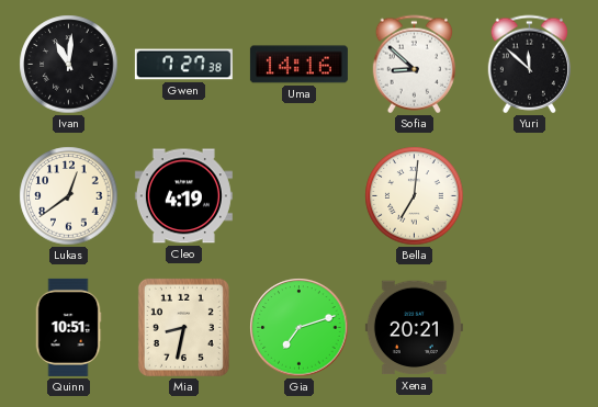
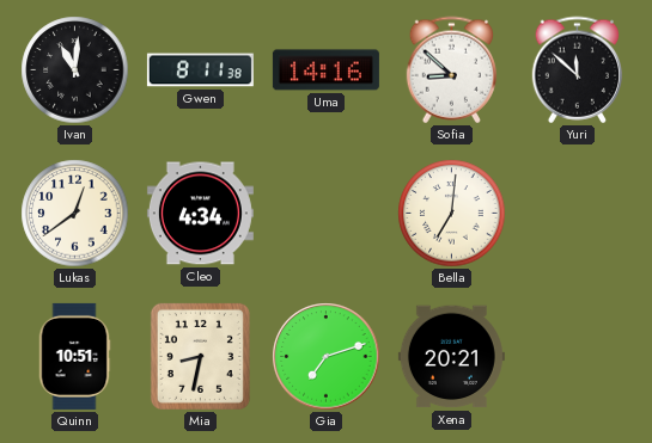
Gwen: 7:27 -> 8:11
Cleo: 4:19 -> 4:34
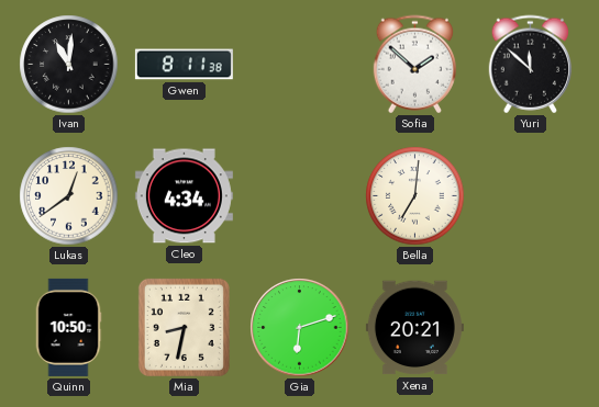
Uma: 14:16 -> none
Sofia: 8:52 -> 1:52
Quinn: 10:51 -> 10:50
Gia: 7:12 -> 6:12
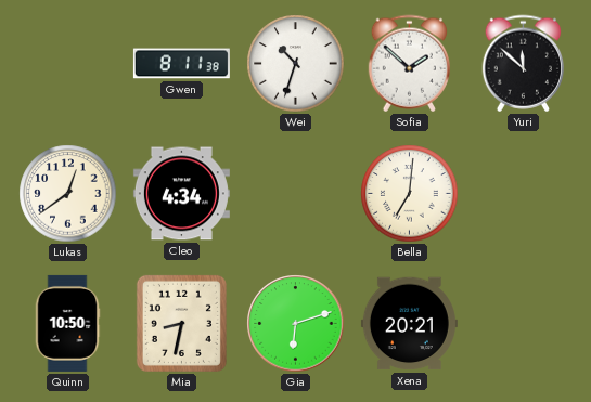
Ivan: 11:01 -> none
Wei: none -> 10:33
